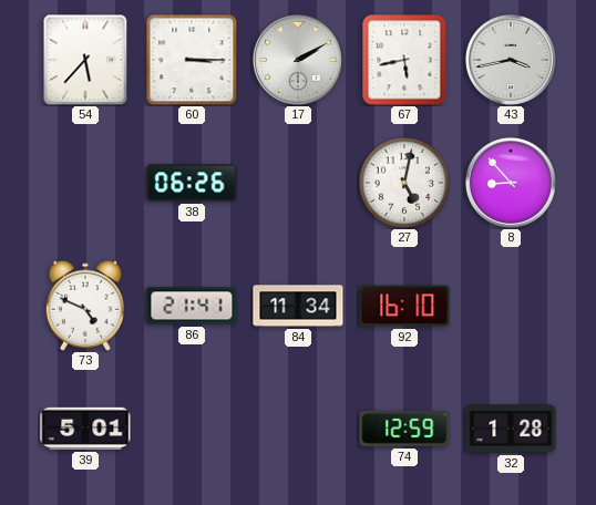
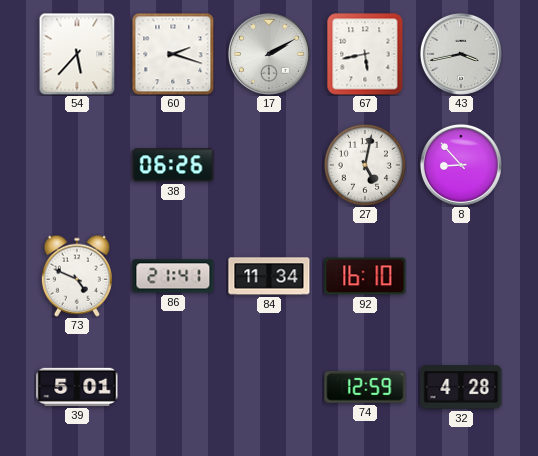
60: 3:15 -> 2:18
32: 1:28 -> 4:28
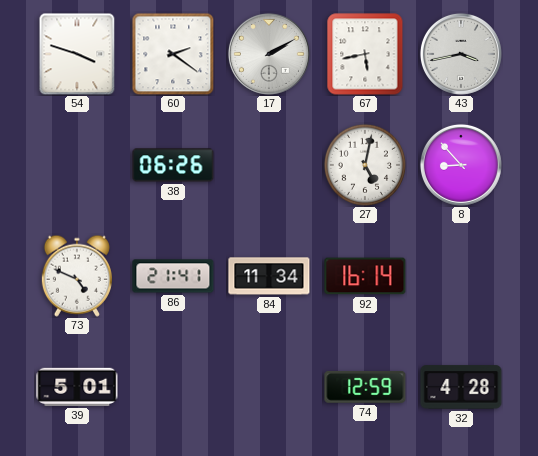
54: 5:37 -> 3:48
60: 2:18 -> 2:21
92: 16:10 -> 16:14
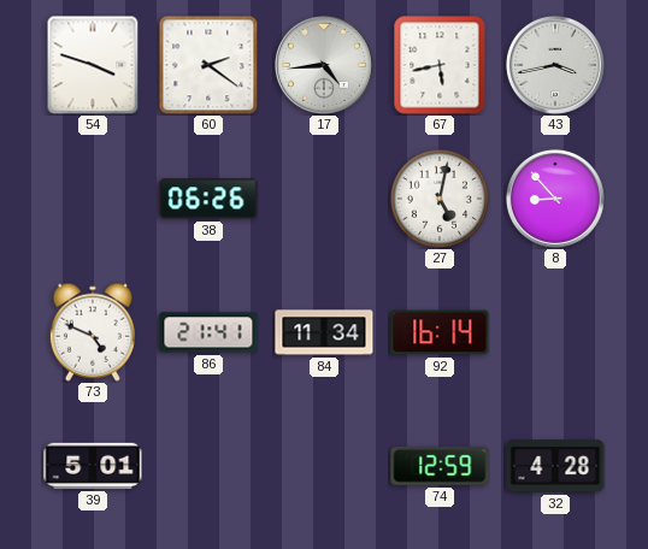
17: 2:10 -> 4:44
